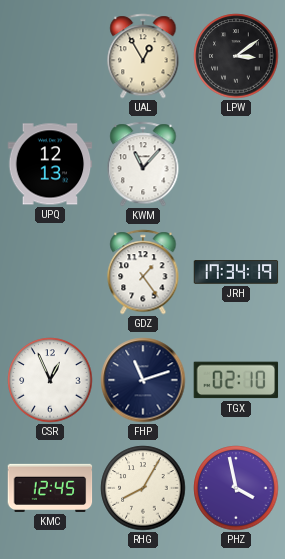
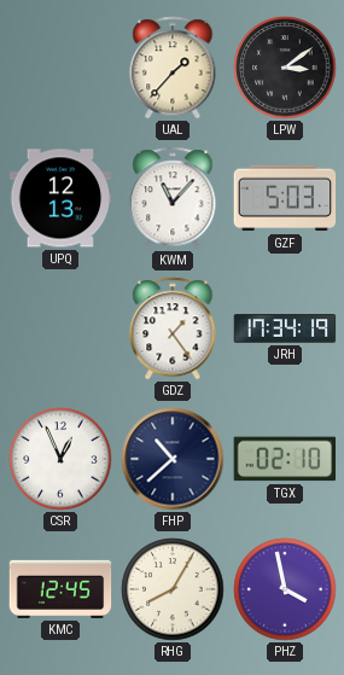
UAL: 12:55 -> 1:37
GZF: none -> 5:03
FHP: 11:12 -> 10:38
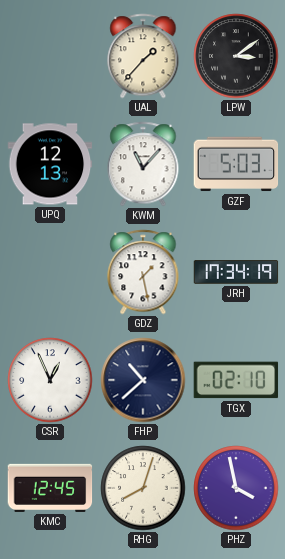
GDZ: 1:24 -> 1:28
RHG: 8:05 -> 8:03
